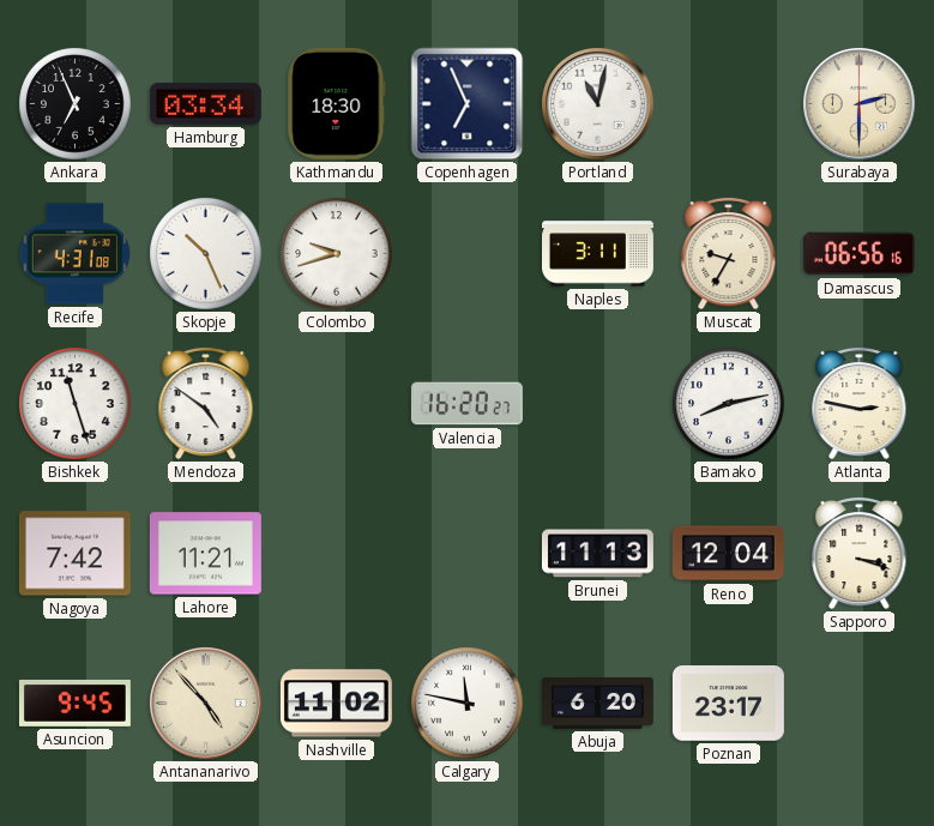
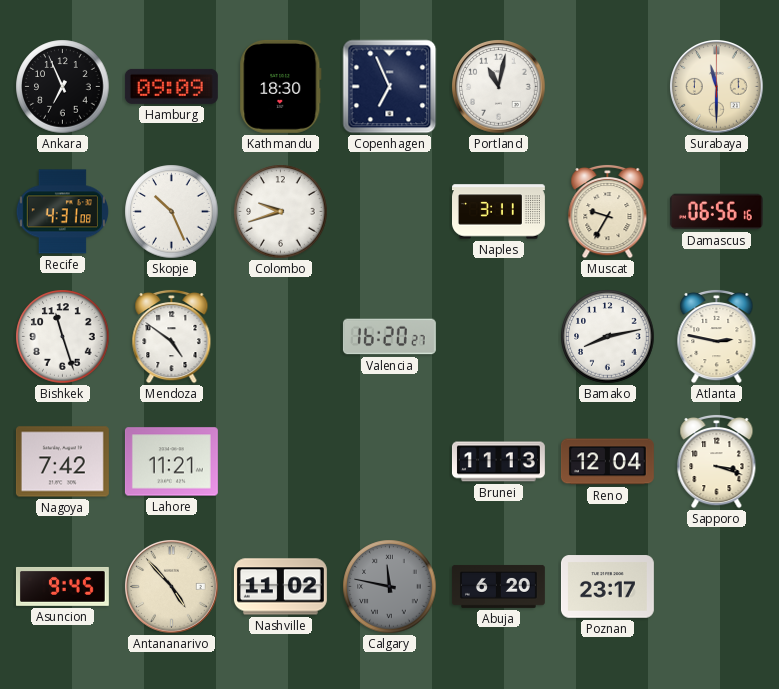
Hamburg: 03:34 -> 09:09
Surabaya: 2:30 -> 11:30
Calgary dial: white -> grey
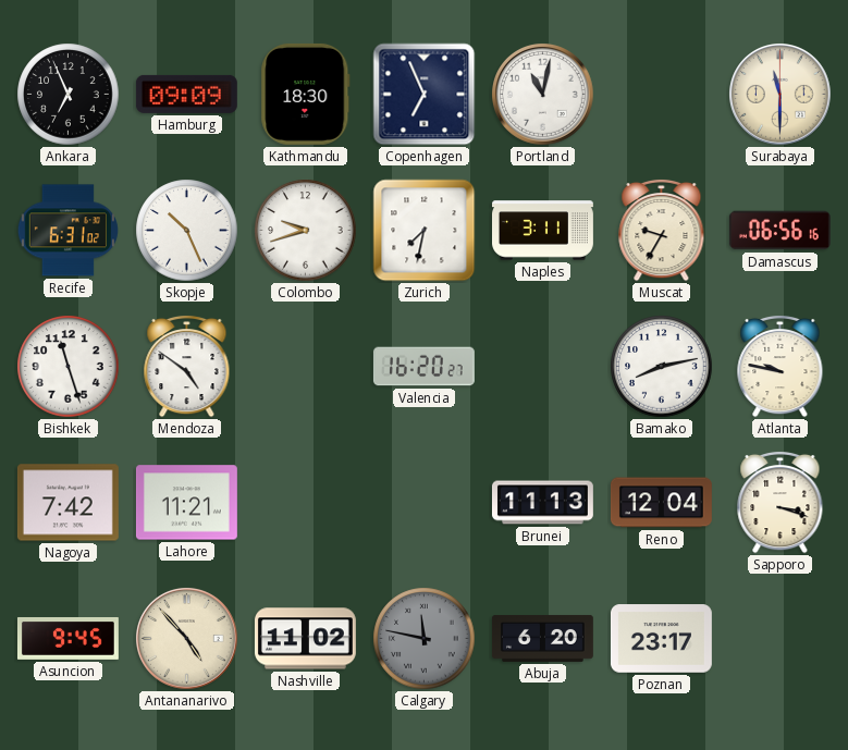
Recife: 4:31 -> 6:31
Zurich: none -> 7:32
Atlanta: 2:47 -> 9:47
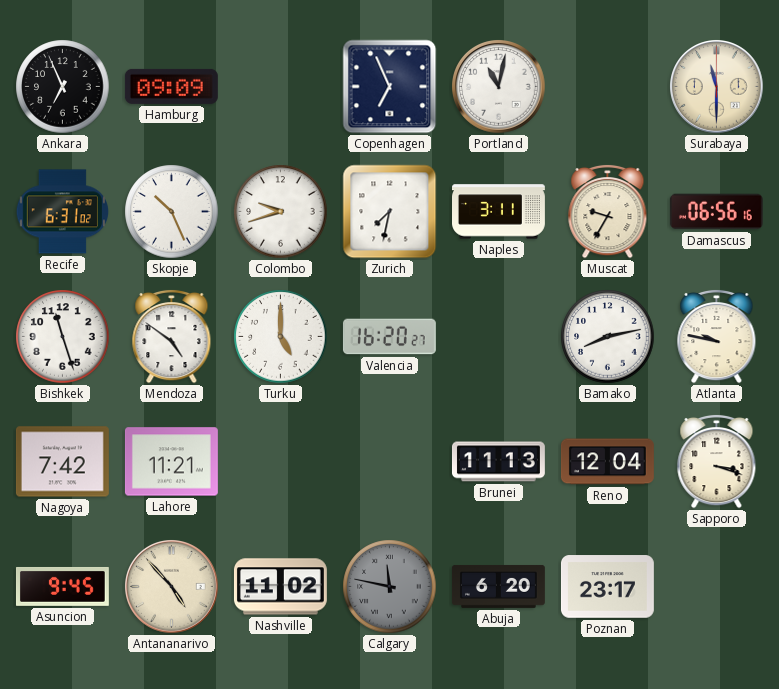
Kathmandu: 18:30 -> none
Turku: none -> 5:00
